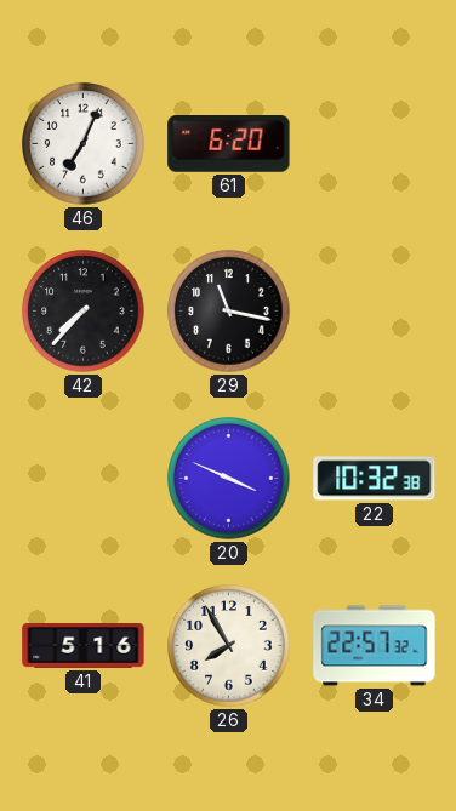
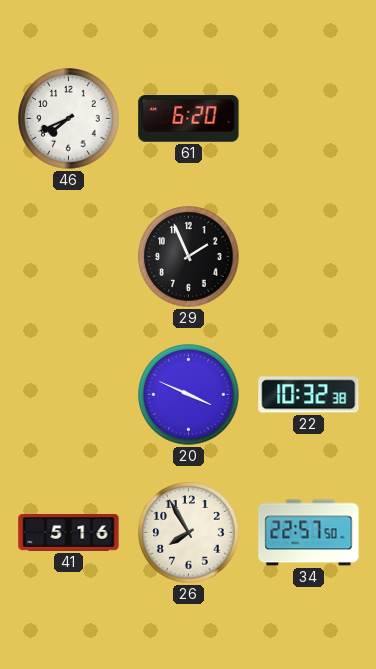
46: 7:04 -> 7:41
42: 7:37 -> none
29: 11:17 -> 1:56
34: 22:57:32 -> 22:57:50
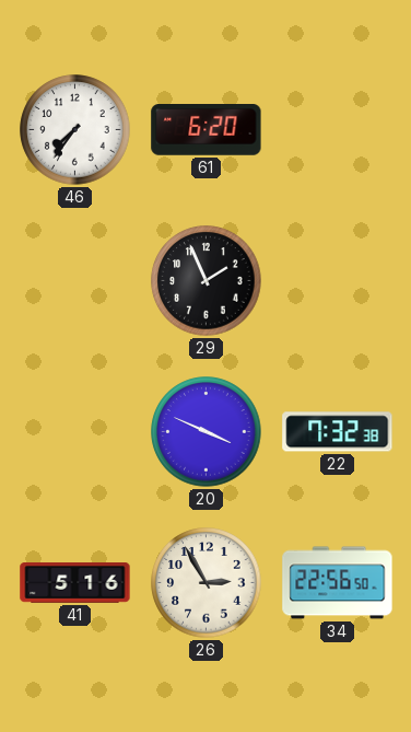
46: 7:41 -> 7:36
22: 10:32 -> 7:32
26: 7:55 -> 2:55
34: 22:57 -> 22:56
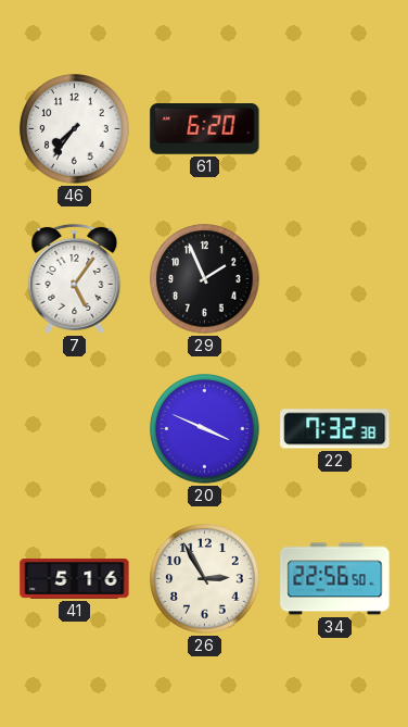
7: none -> 5:06
